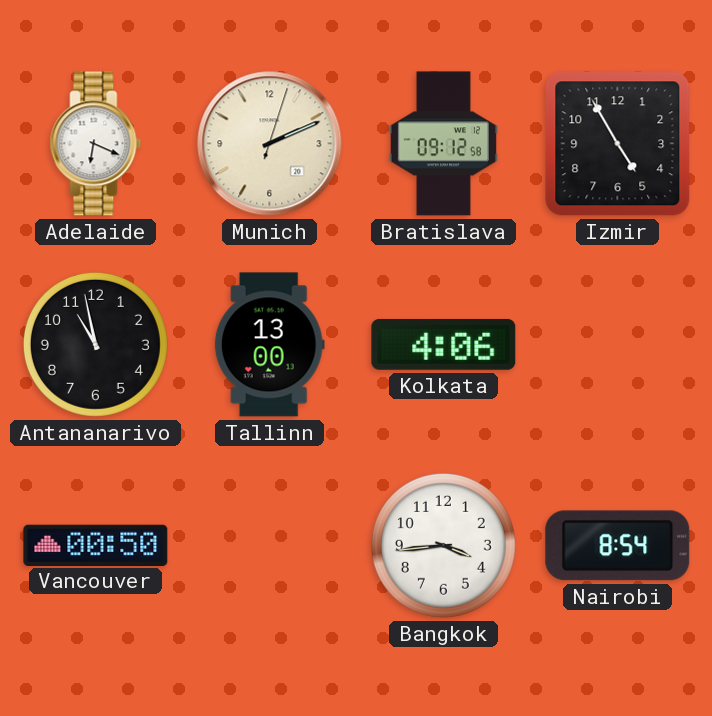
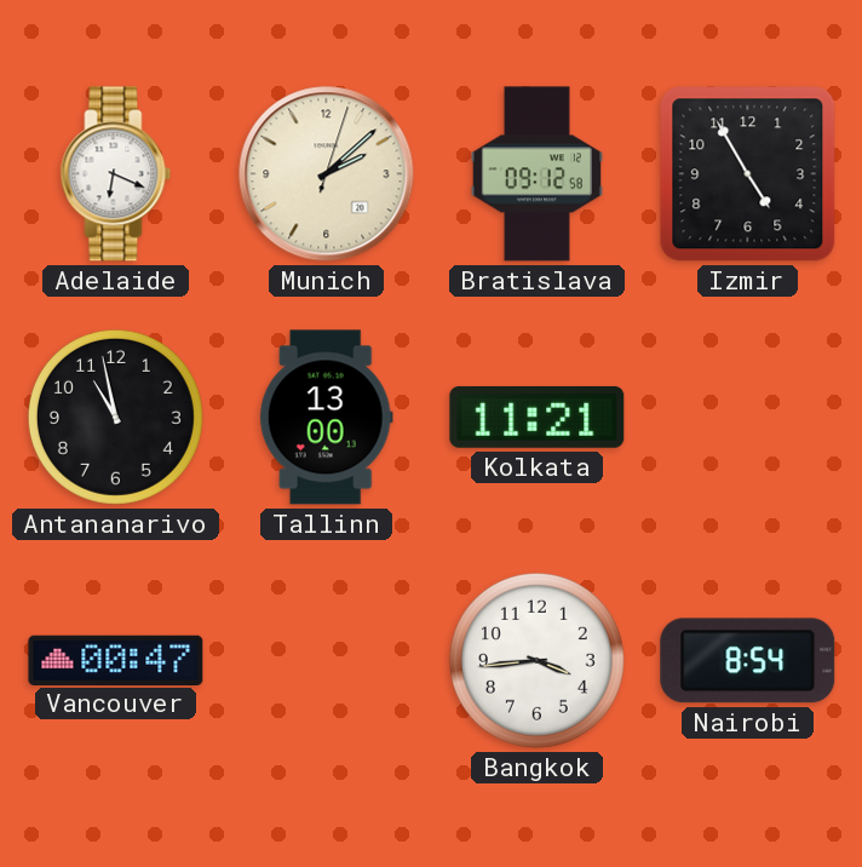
Munich: 2:11 -> 2:08
Kolkata: 4:06 -> 11:21
Vancouver: 00:50 -> 00:47
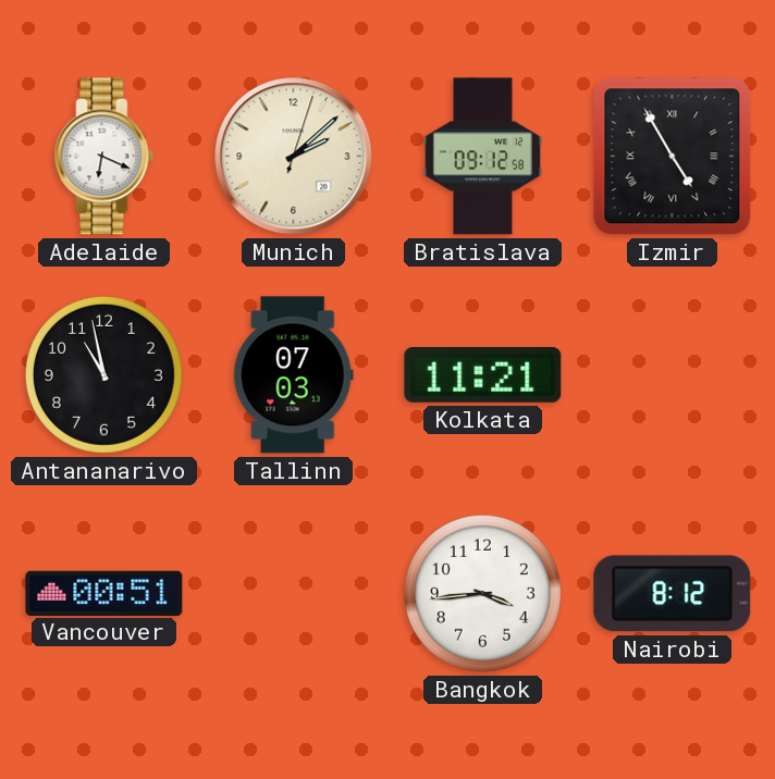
Izmir numerals: Arabic -> Roman
Tallinn: 13:00 -> 07:03
Vancouver: 00:47 -> 00:51
Nairobi: 8:54 -> 8:12
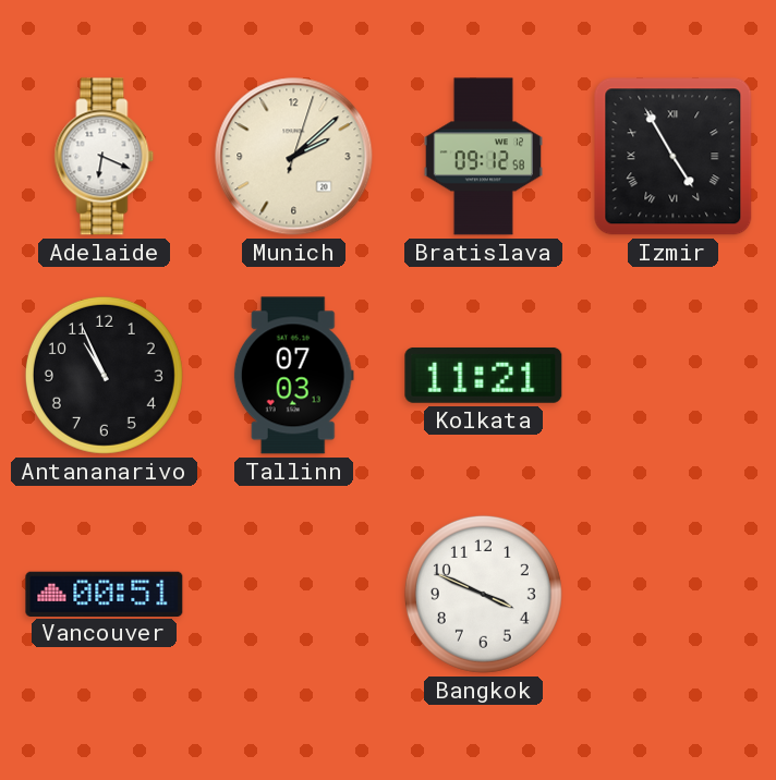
Antananarivo: 10:58 -> 10:56
Bangkok: 3:44 -> 3:49
Nairobi: 8:12 -> none
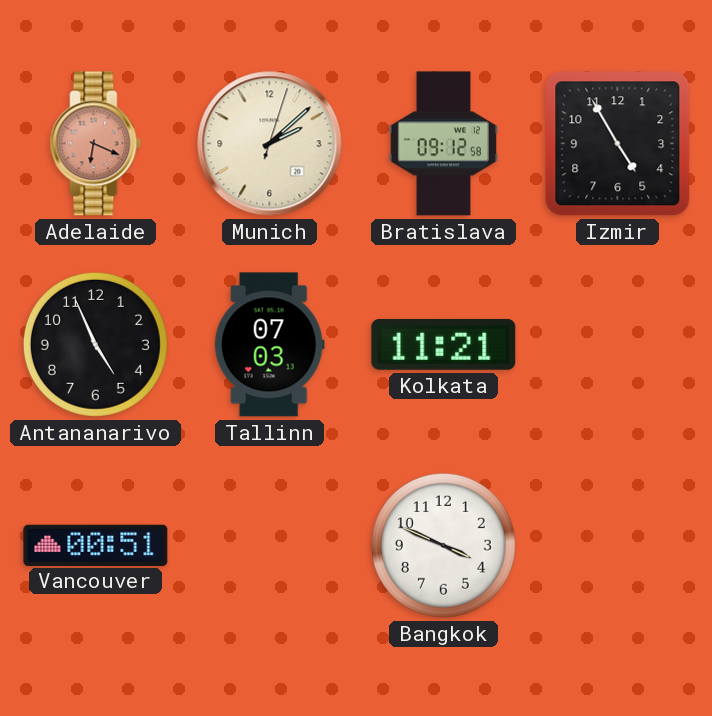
Adelaide dial: white -> salmon
Izmir numerals: Roman -> Arabic
Antananarivo: 10:56 -> 4:56
